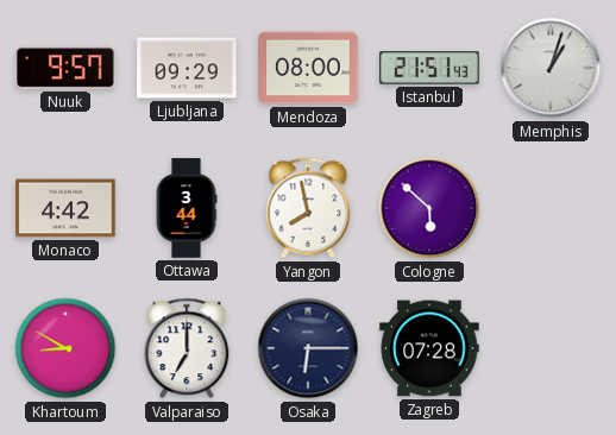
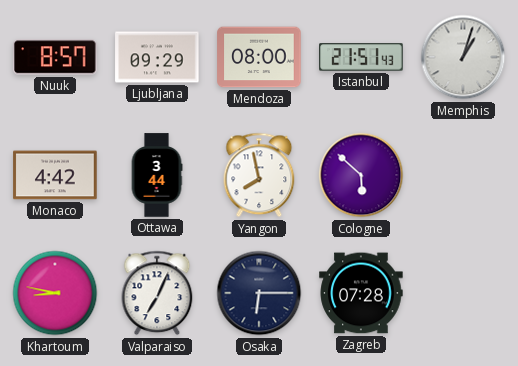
Nuuk: 9:57 -> 8:57
Khartoum: 8:50 -> 8:47
Valparaiso: 7:00 -> 7:04
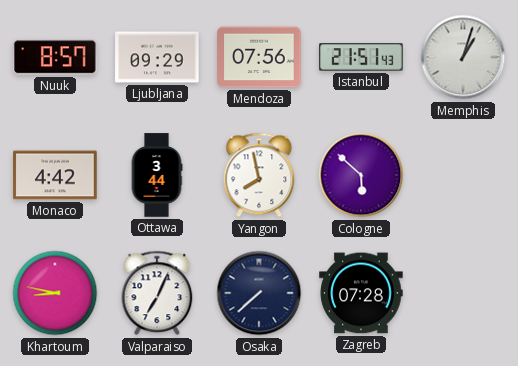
Mendoza: 08:00 -> 07:56
Osaka: 6:15 -> 7:38
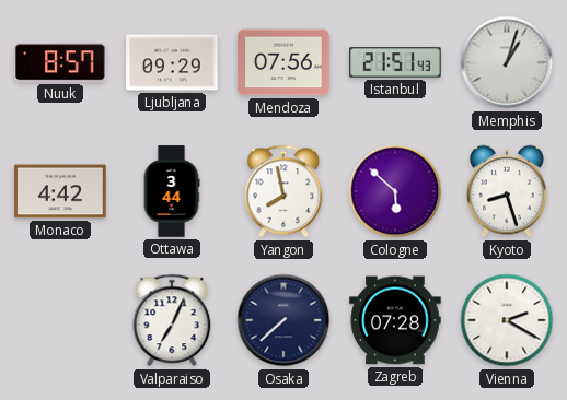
Kyoto: none -> 8:27
Khartoum: 8:47 -> none
Vienna: none -> 2:20
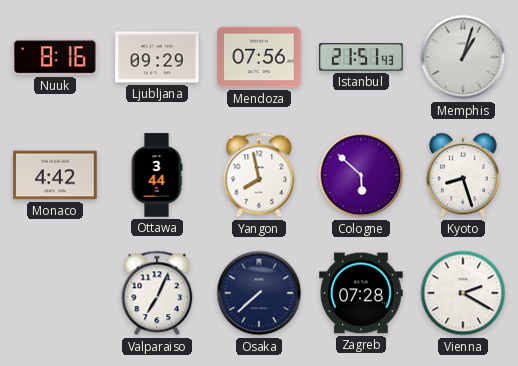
Nuuk: 8:57 -> 8:16
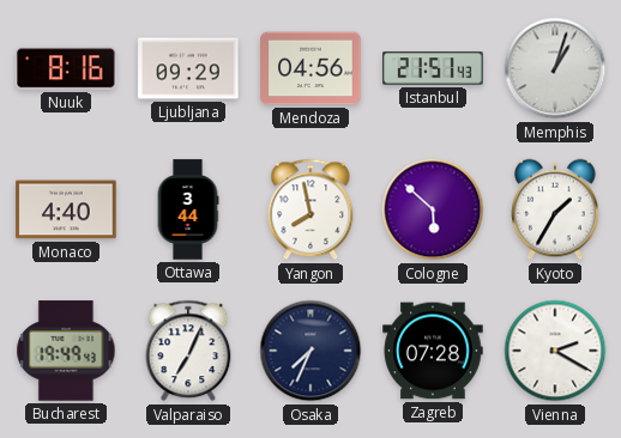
Mendoza: 07:56 -> 04:56
Monaco: 4:42 -> 4:40
Kyoto: 8:27 -> 1:35
Bucharest: none -> 19:49
Osaka: 7:38 -> 7:34
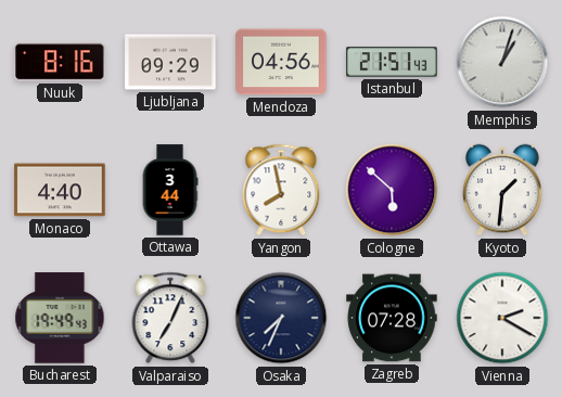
Kyoto: 1:35 -> 1:31
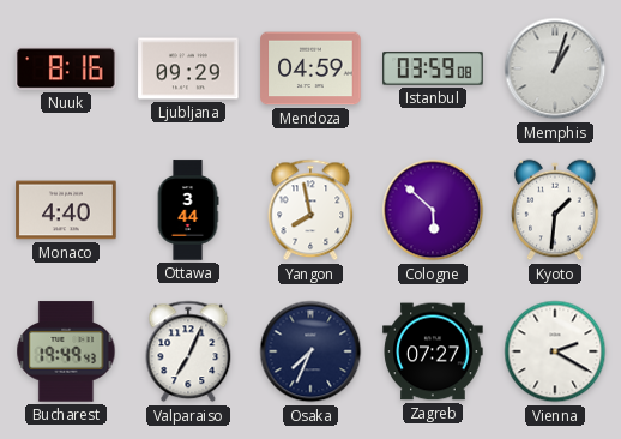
Mendoza: 04:56 -> 04:59
Istanbul: 21:51 -> 03:59
Zagreb: 07:28 -> 07:27
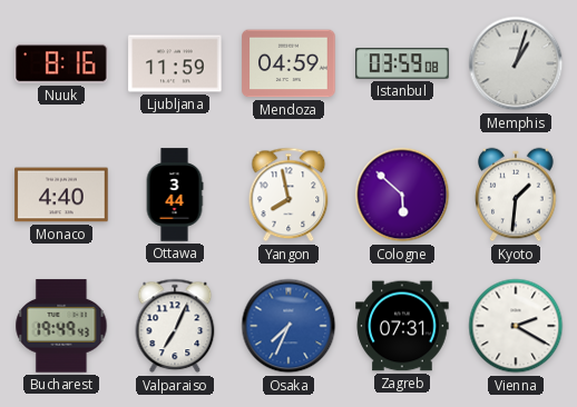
Ljubljana: 09:29 -> 11:59
Osaka dial: navy -> blue
Zagreb: 07:27 -> 07:31
